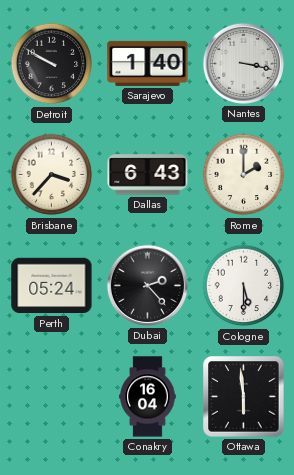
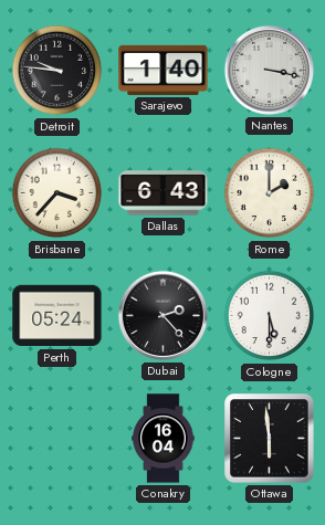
Detroit: 9:50 -> 9:46
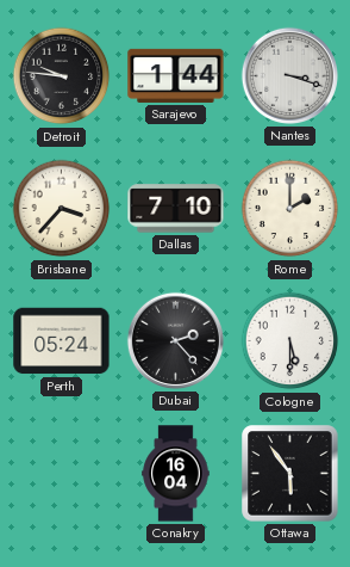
Sarajevo: 1:40 -> 1:44
Nantes: 3:17 -> 3:18
Dallas: 6:43 -> 7:10
Ottawa: 5:59 -> 5:54
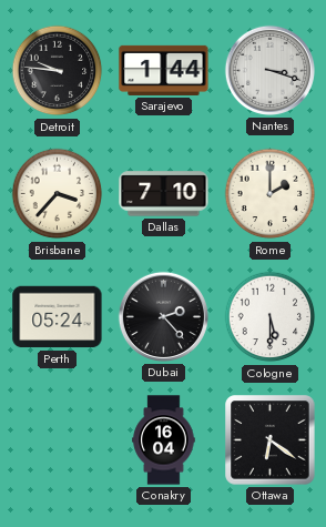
Ottawa: 5:54 -> 6:21
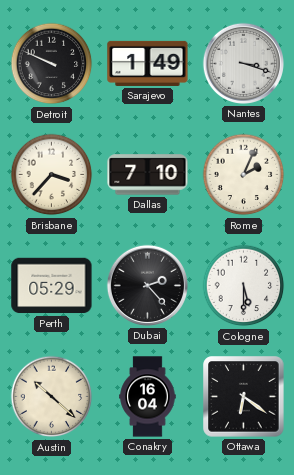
Detroit: 9:46 -> 9:49
Sarajevo: 1:44 -> 1:49
Rome: 2:00 -> 2:04
Perth: 05:24 -> 05:29
Austin: none -> 10:22
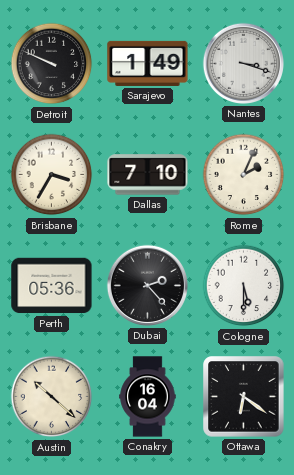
Brisbane: 3:37 -> 3:35
Perth: 05:29 -> 05:36
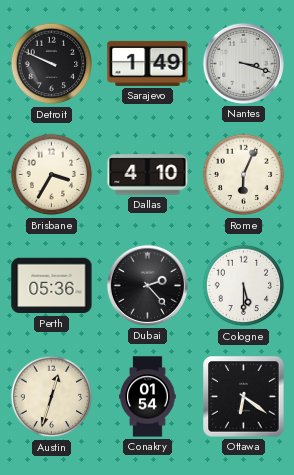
Dallas: 7:10 -> 4:10
Rome: 2:04 -> 6:04
Austin: 10:22 -> 12:33
Conakry: 16:04 -> 01:54
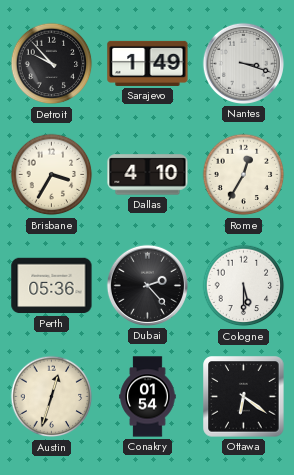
Detroit: 9:49 -> 9:53
Rome: 6:04 -> 12:35
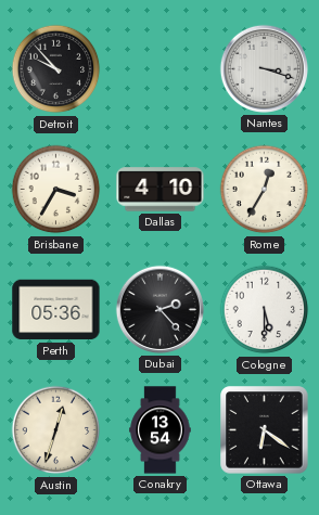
Sarajevo: 1:49 -> none
Conakry: 01:54 -> 13:54
